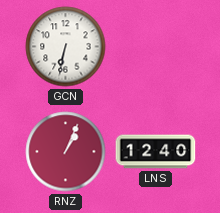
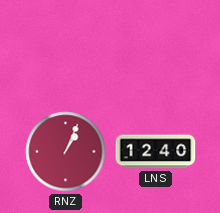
GCN: 6:32 -> none
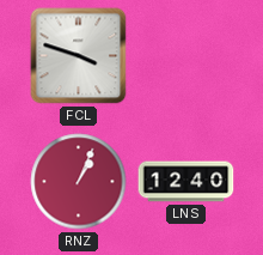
FCL: none -> 3:48
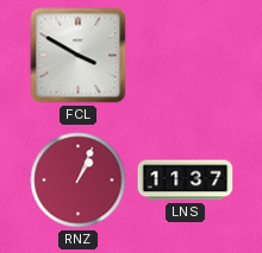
FCL: 3:48 -> 3:50
LNS: 12:40 -> 11:37
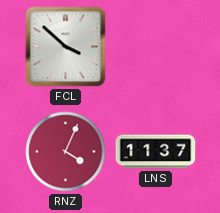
FCL: 3:50 -> 3:52
RNZ: 1:04 -> 4:04
